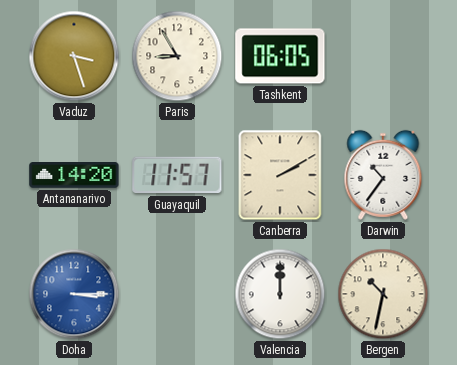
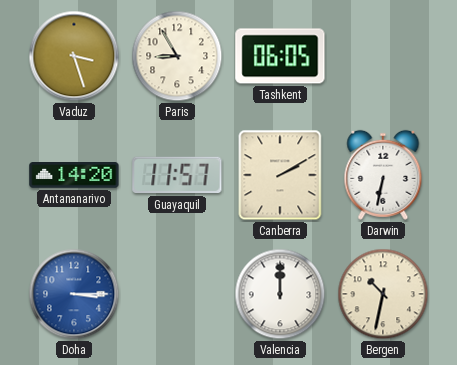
Darwin: 10:36 -> 6:32
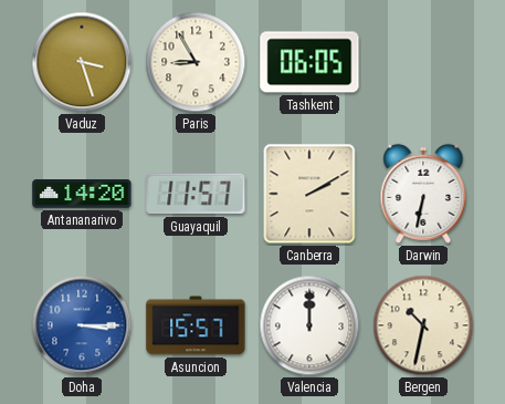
Asuncion: none -> 15:57
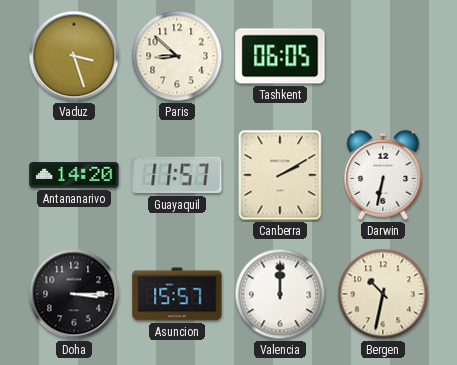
Paris: 8:55 -> 8:52
Doha dial: blue -> black
